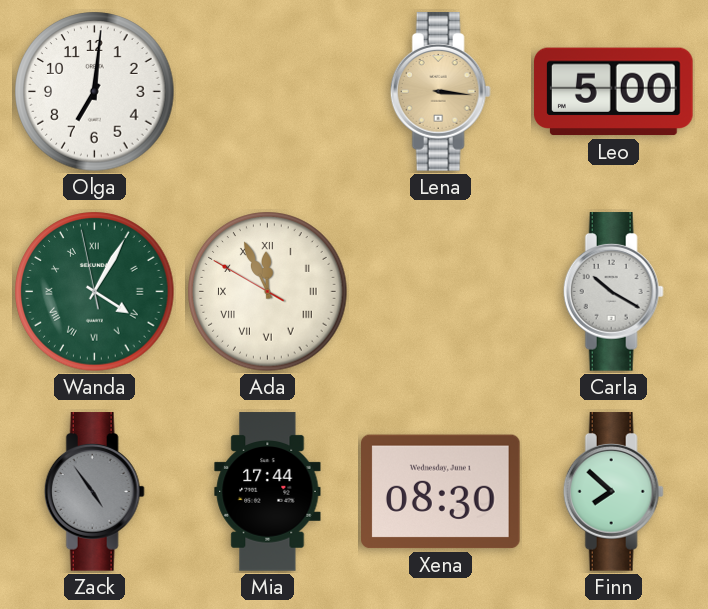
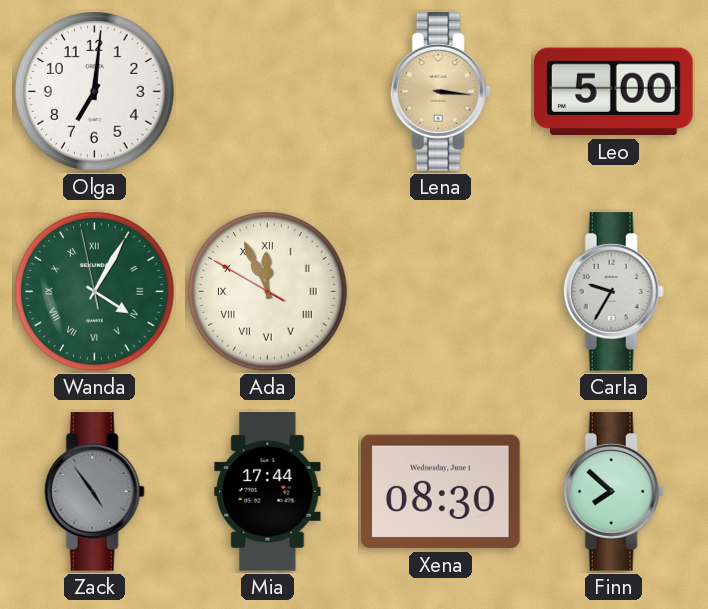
Carla: 10:20 -> 9:35
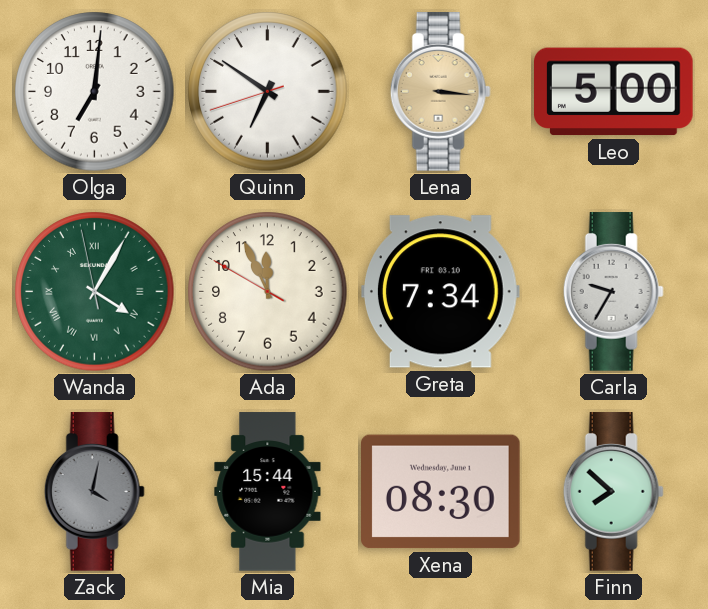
Quinn: none -> 6:50
Ada numerals: Roman -> Arabic
Greta: none -> 7:34
Zack: 4:54 -> 4:02
Mia: 17:44 -> 15:44
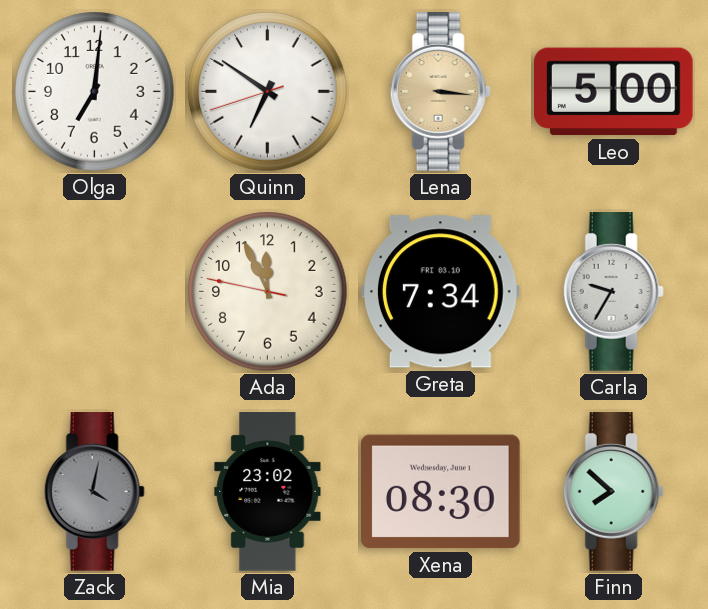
Wanda: 4:04 -> none
Ada: 11:55:50 -> 11:55:47
Mia: 15:44 -> 23:02
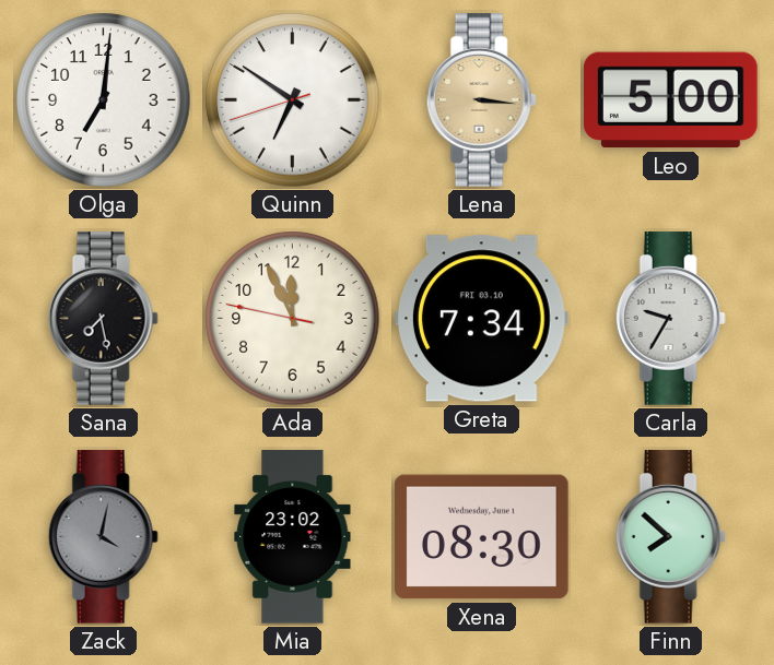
Sana: none -> 7:28
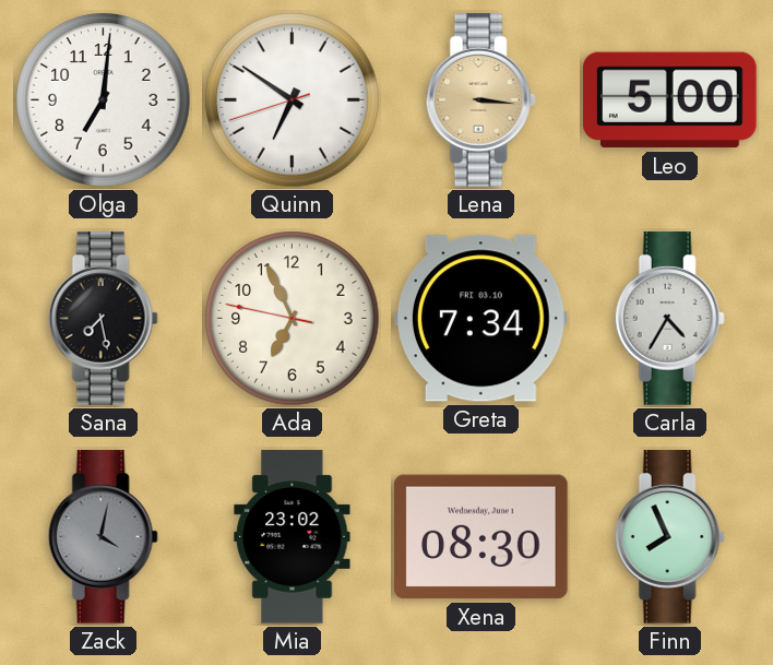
Ada: 11:55 -> 6:55
Carla: 9:35 -> 4:35
Finn: 7:52 -> 7:56
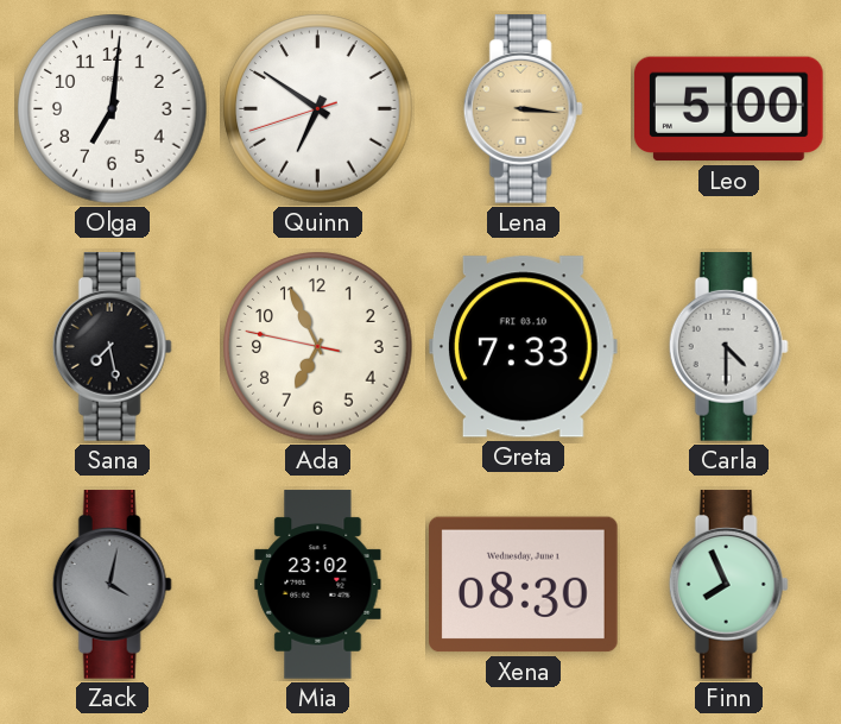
Greta: 7:34 -> 7:33
Carla: 4:35 -> 4:30
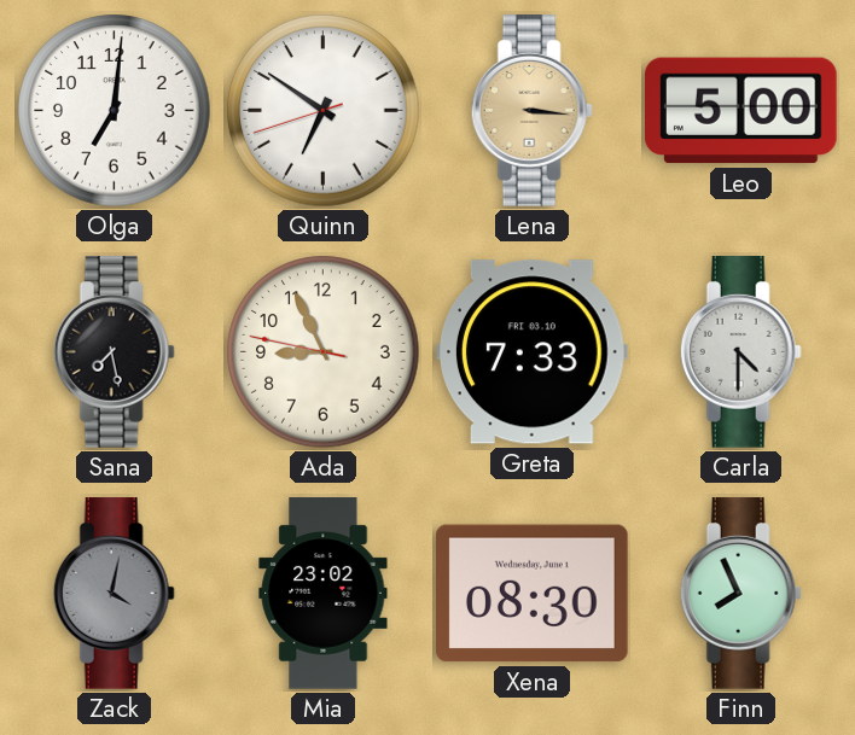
Ada: 6:55 -> 8:55
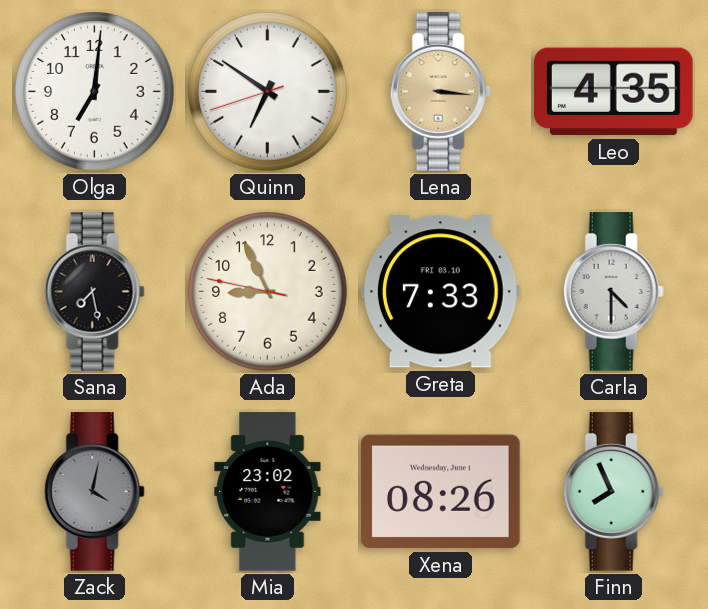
Leo: 5:00 -> 4:35
Xena: 08:30 -> 08:26
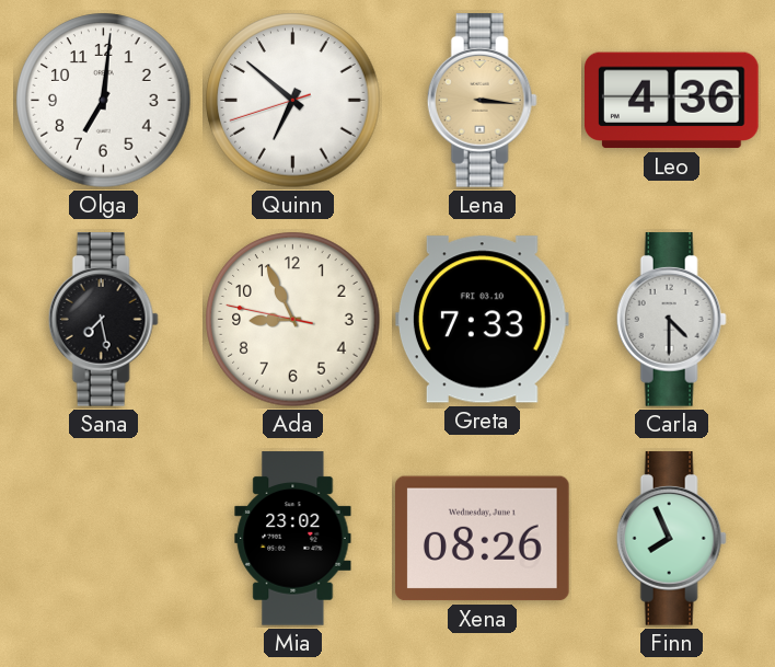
Quinn: 6:50 -> 6:51
Leo: 4:35 -> 4:36
Zack: 4:02 -> none
